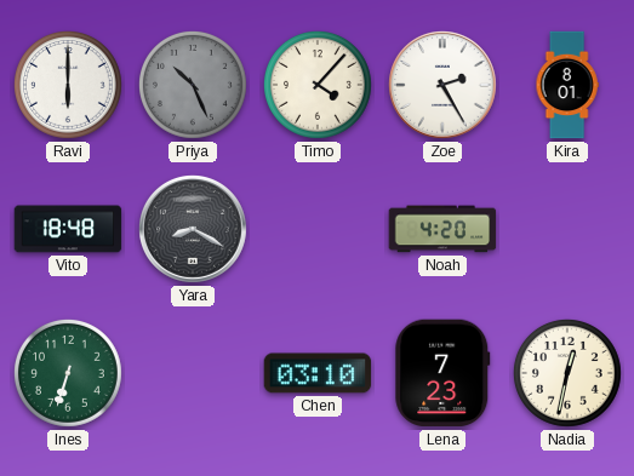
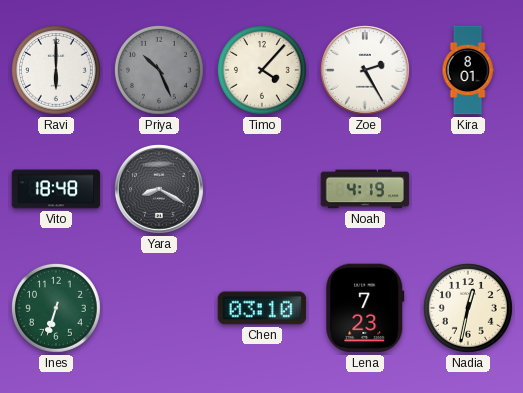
Noah: 4:20 -> 4:19
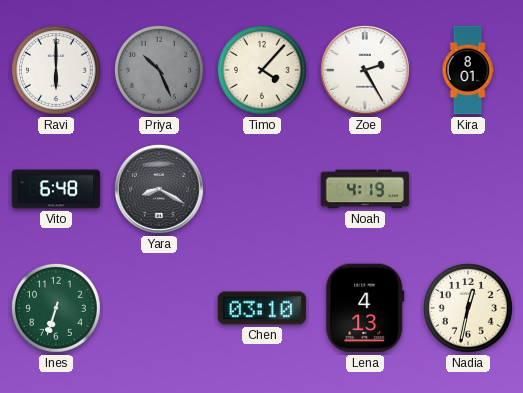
Vito: 18:48 -> 6:48
Lena: 7:23 -> 4:13
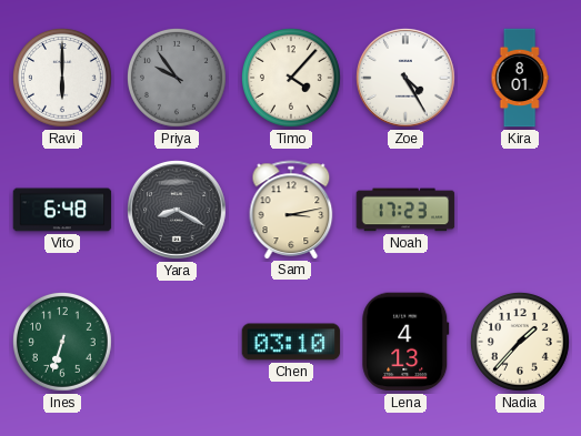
Priya: 10:26 -> 9:54
Zoe: 2:25 -> 4:25
Sam: none -> 3:13
Noah: 4:19 -> 17:23
Nadia: 12:32 -> 1:37
